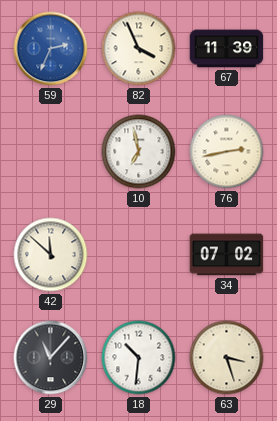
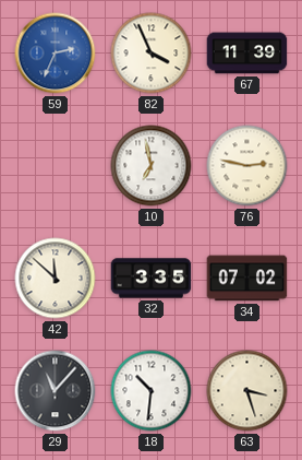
76: 2:43 -> 2:47
32: none -> 3:35
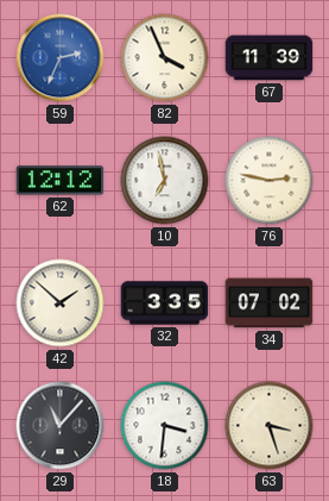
62: none -> 12:12
42: 11:52 -> 1:52
18: 10:31 -> 3:31
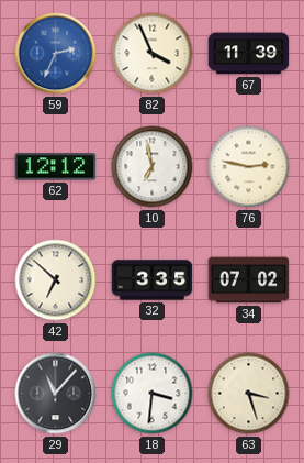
42: 1:52 -> 6:52
